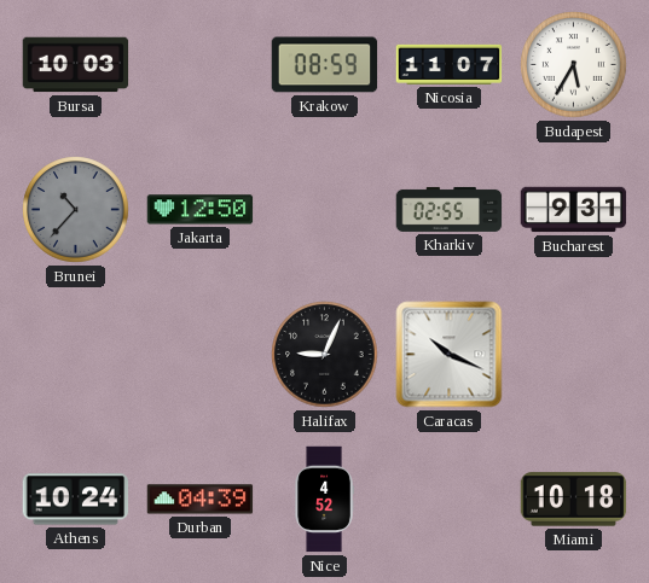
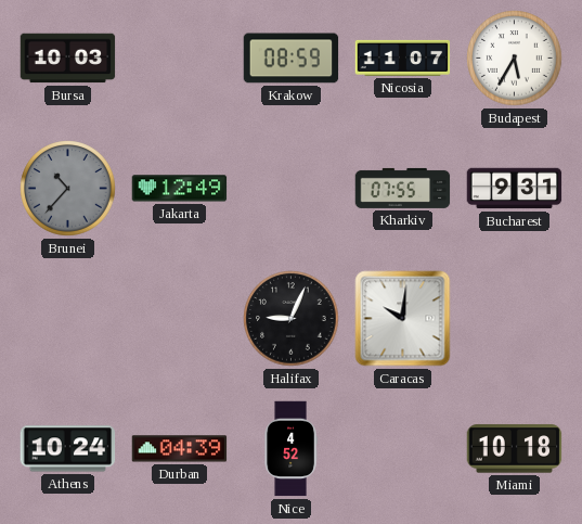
Jakarta: 12:50 -> 12:49
Kharkiv: 02:55 -> 07:55
Caracas: 10:19 -> 10:01
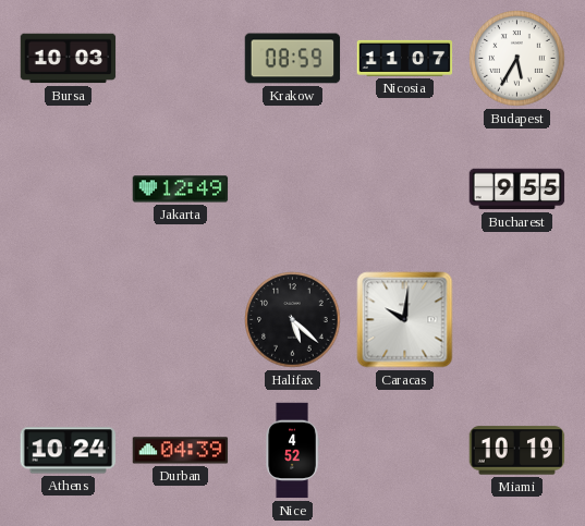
Brunei: 10:37 -> none
Kharkiv: 07:55 -> none
Bucharest: 9:31 -> 9:55
Halifax: 9:04 -> 5:22
Miami: 10:18 -> 10:19
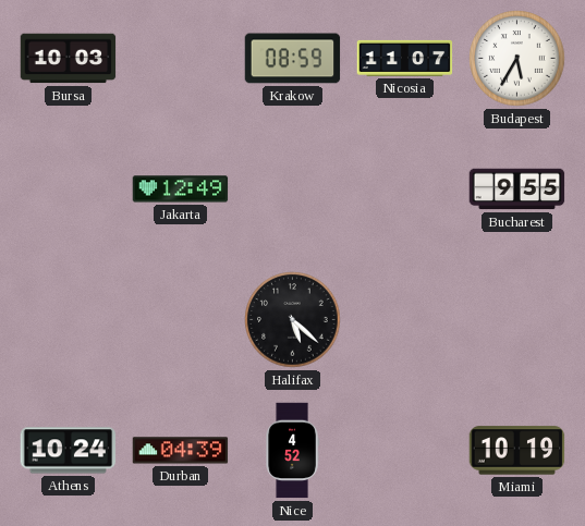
Caracas: 10:01 -> none
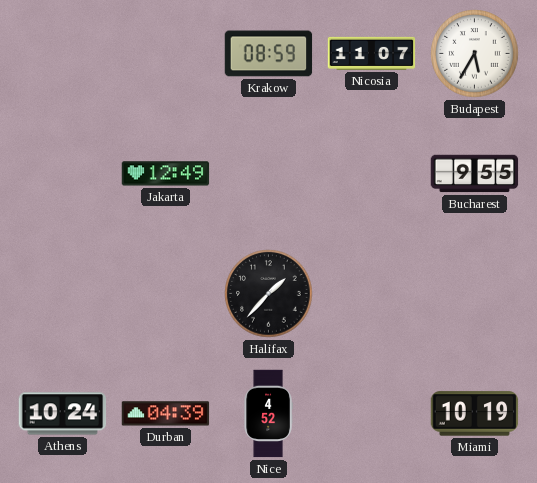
Bursa: 10:03 -> none
Halifax: 5:22 -> 1:37
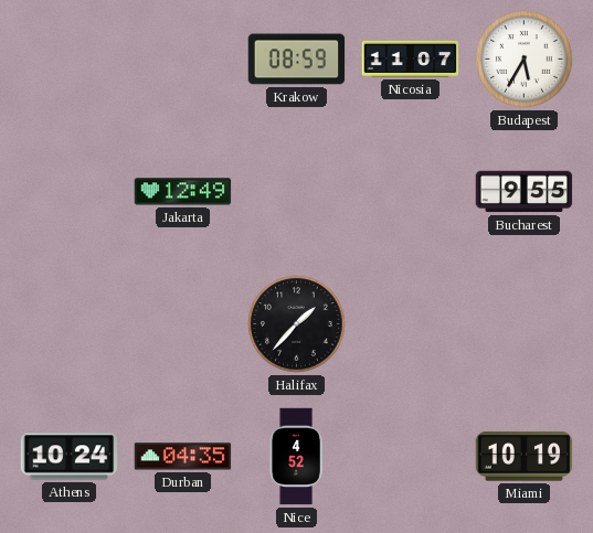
Durban: 04:39 -> 04:35
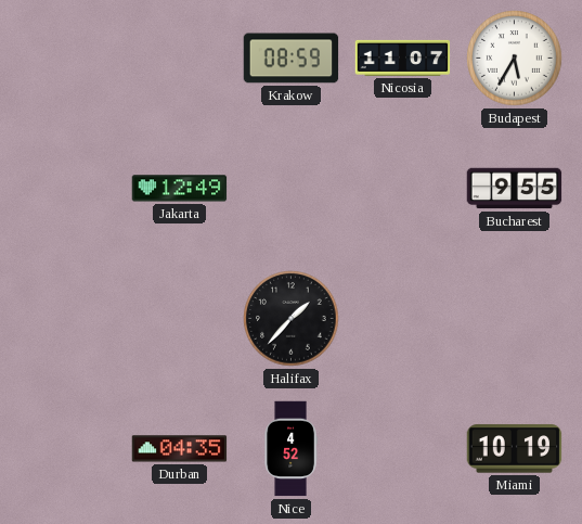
Athens: 10:24 -> none
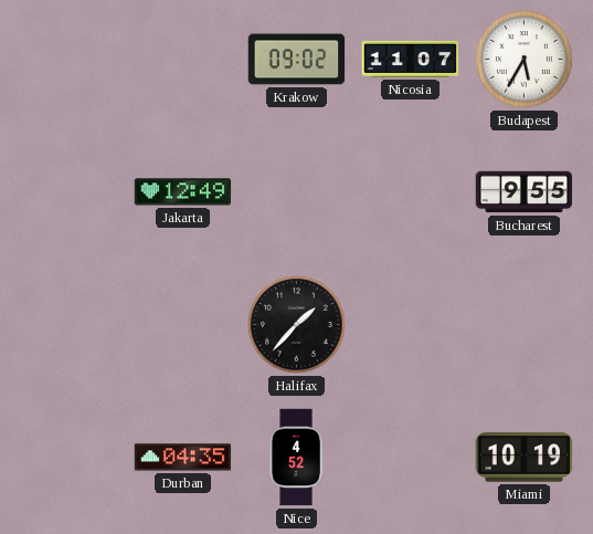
Krakow: 08:59 -> 09:02
